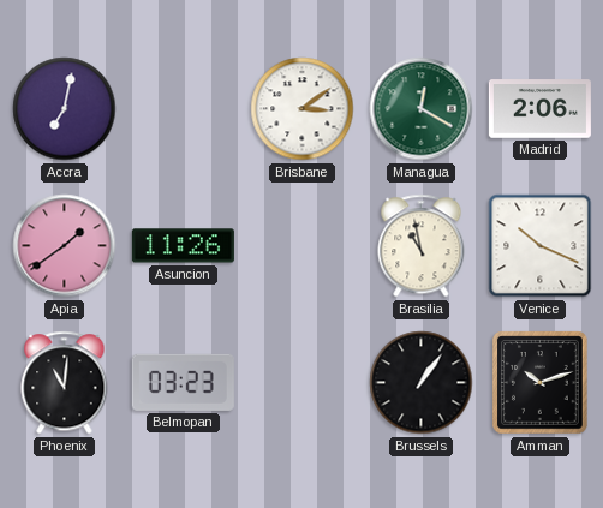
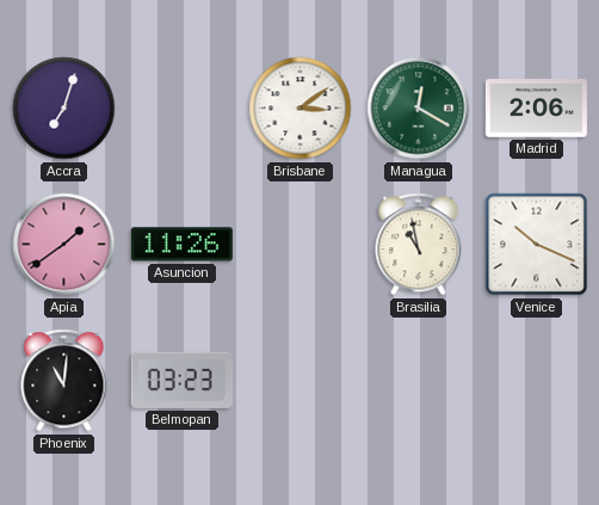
Accra: 7:02 -> 7:03
Brussels: 1:06 -> none
Amman: 10:12 -> none
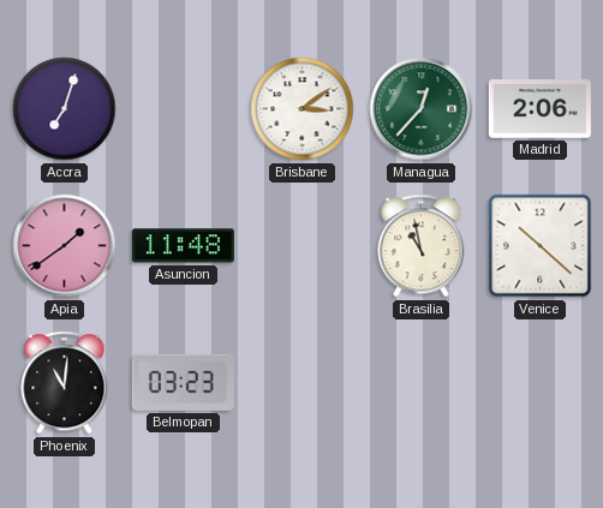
Managua: 12:20 -> 12:37
Asuncion: 11:26 -> 11:48
Venice: 10:19 -> 10:22
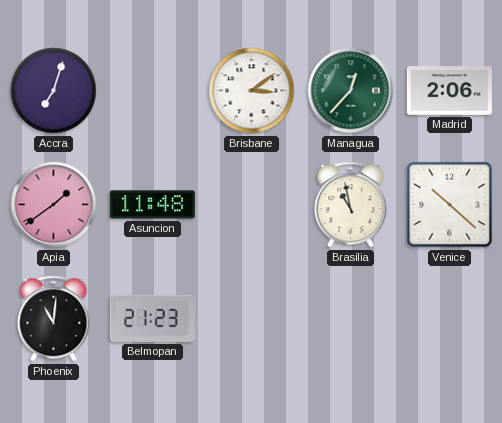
Belmopan: 03:23 -> 21:23
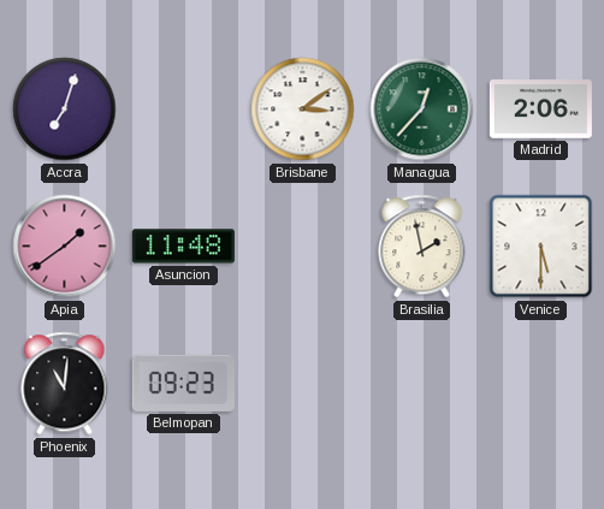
Brasilia: 10:58 -> 1:58
Venice: 10:22 -> 5:30
Belmopan: 21:23 -> 09:23
